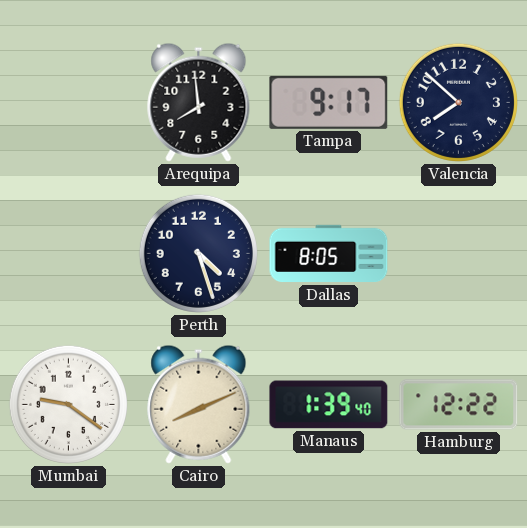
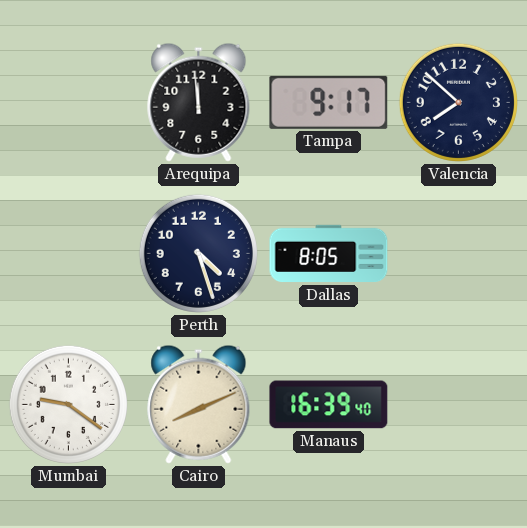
Arequipa: 7:59 -> 11:59
Manaus: 1:39 -> 16:39
Hamburg: 12:22 -> none
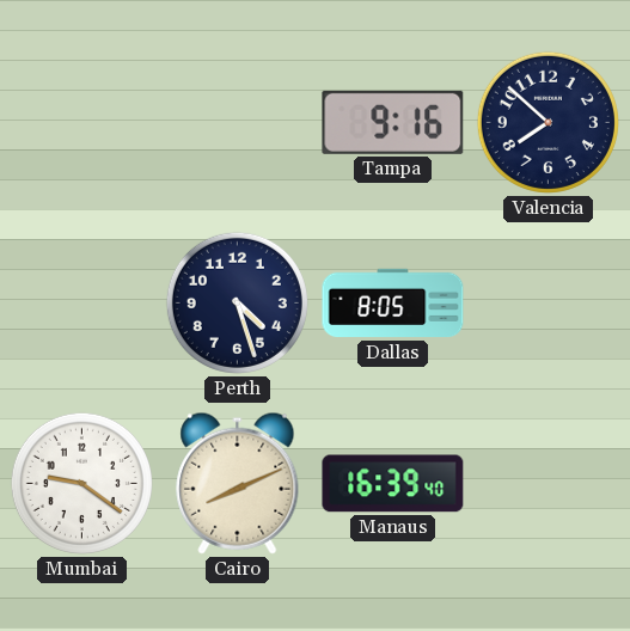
Arequipa: 11:59 -> none
Tampa: 9:17 -> 9:16
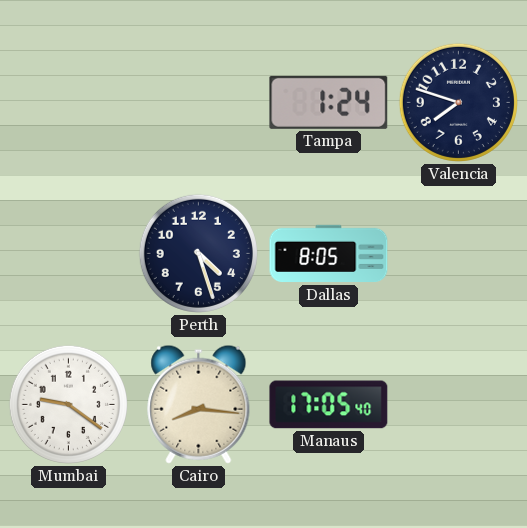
Tampa: 9:16 -> 1:24
Valencia: 7:52 -> 7:48
Cairo: 8:11 -> 8:16
Manaus: 16:39 -> 17:05
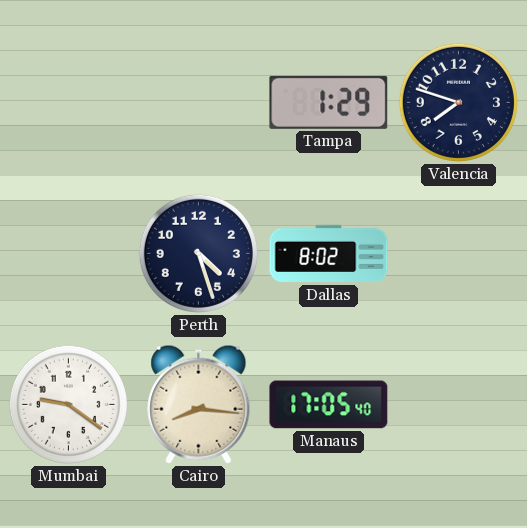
Tampa: 1:24 -> 1:29
Dallas: 8:05 -> 8:02
